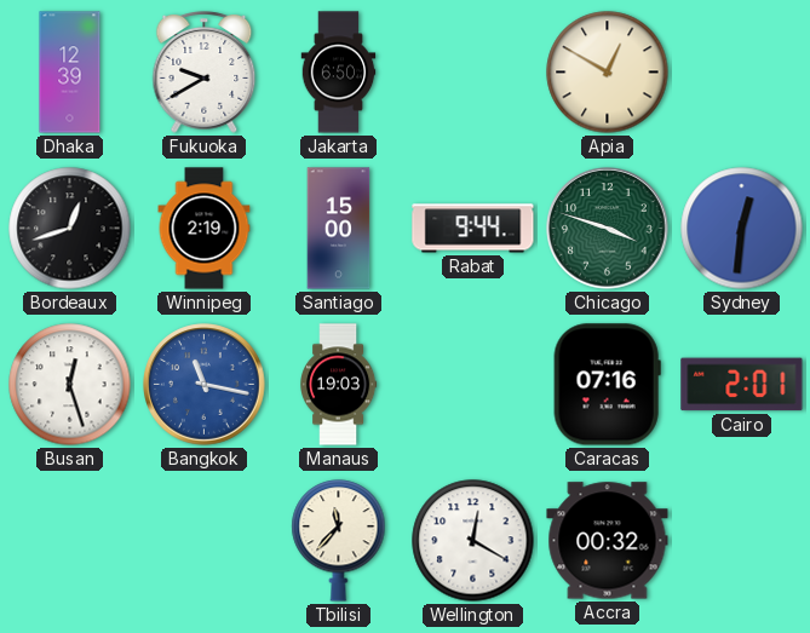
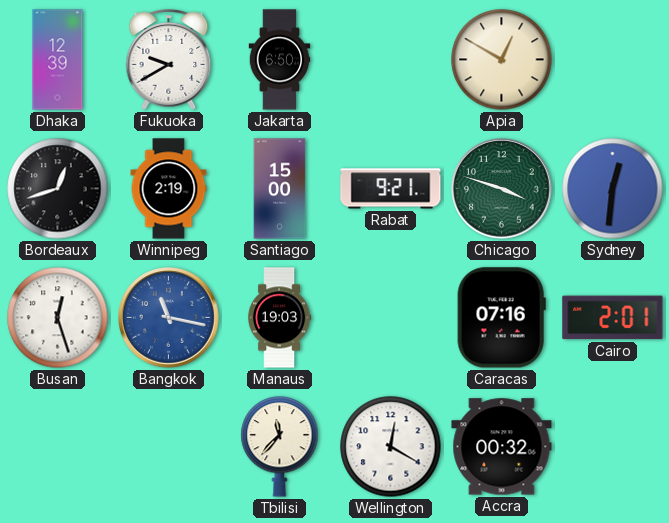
Rabat: 9:44 -> 9:21
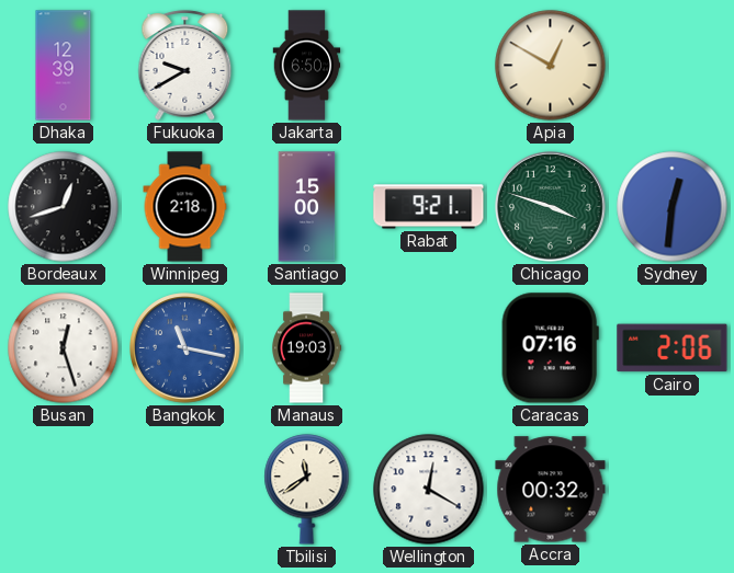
Winnipeg: 2:19 -> 2:18
Cairo: 2:01 -> 2:06
Tbilisi: 11:37 -> 11:39
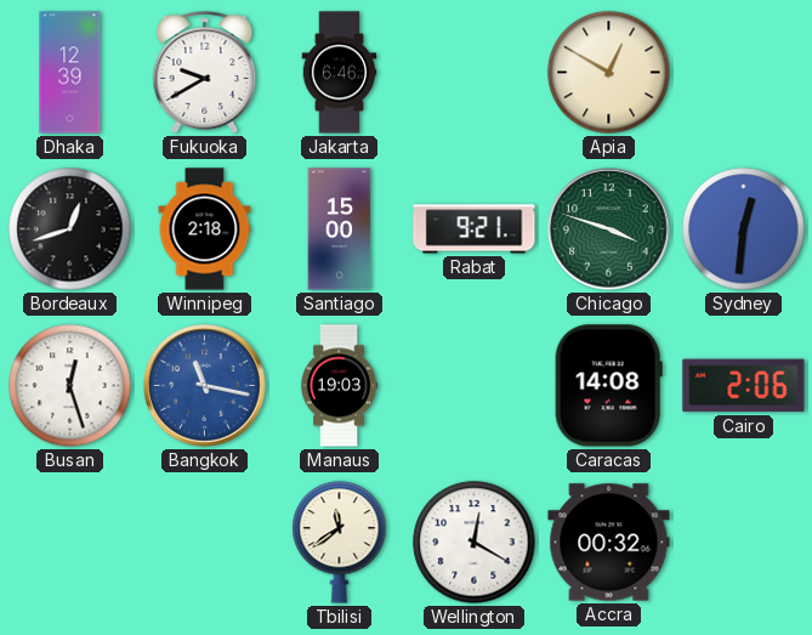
Jakarta: 6:50 -> 6:46
Caracas: 07:16 -> 14:08
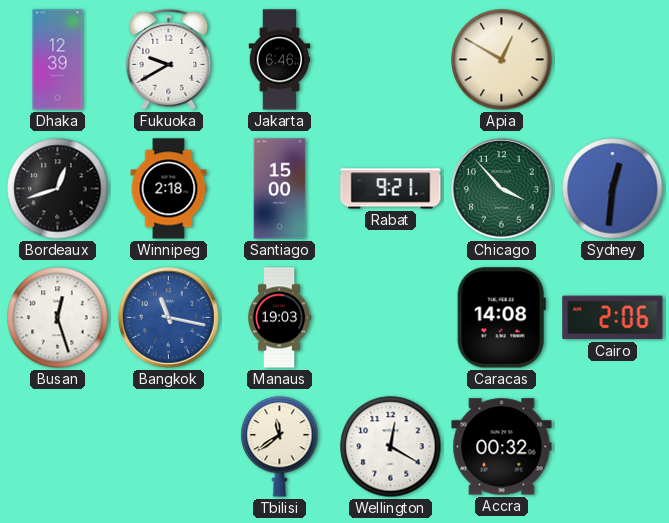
Chicago: 3:48 -> 3:53
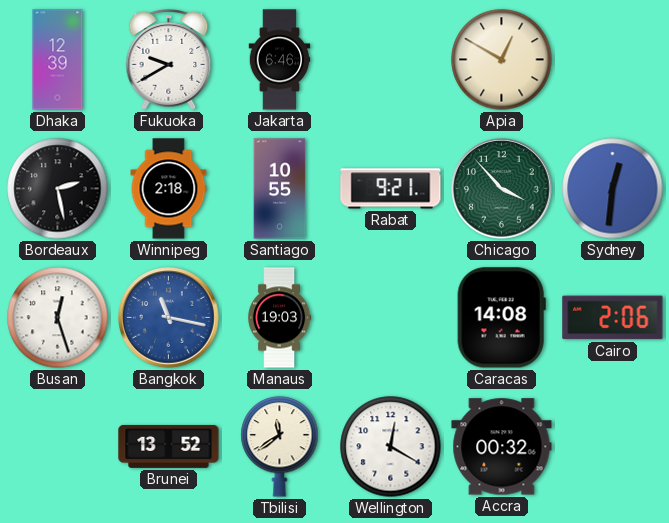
Bordeaux: 12:42 -> 2:28
Santiago: 15:00 -> 10:55
Brunei: none -> 13:52
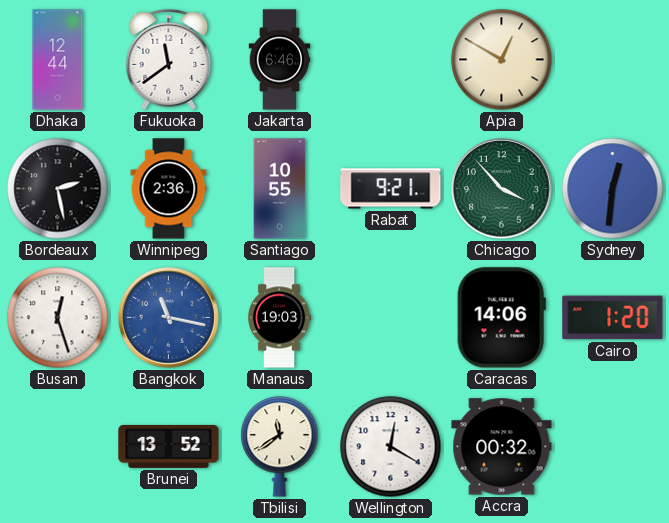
Dhaka: 12:39 -> 12:44
Fukuoka: 9:40 -> 11:39
Winnipeg: 2:18 -> 2:36
Caracas: 14:08 -> 14:06
Cairo: 2:06 -> 1:20
